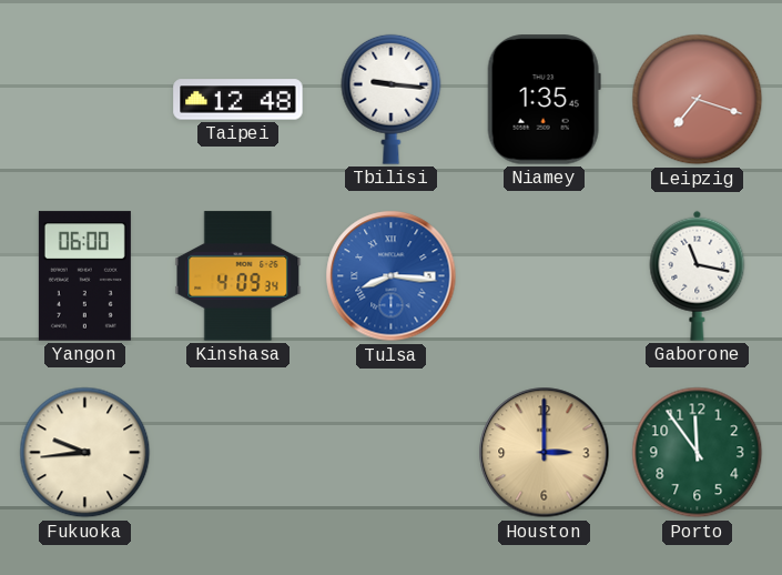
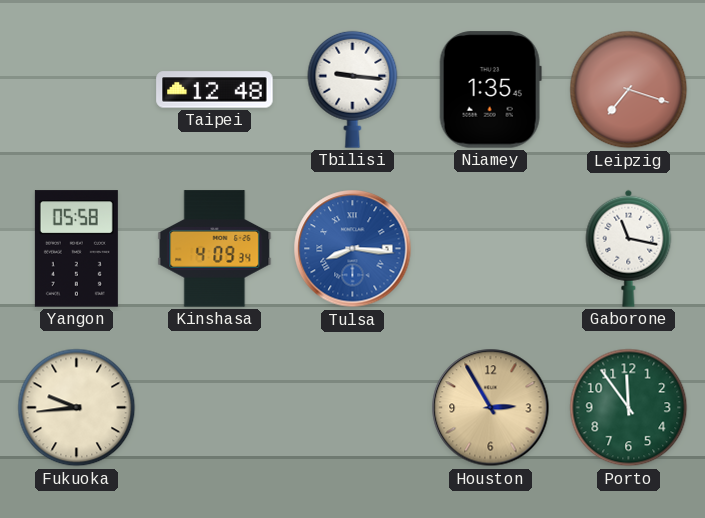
Yangon: 06:00 -> 05:58
Houston: 3:00 -> 2:55
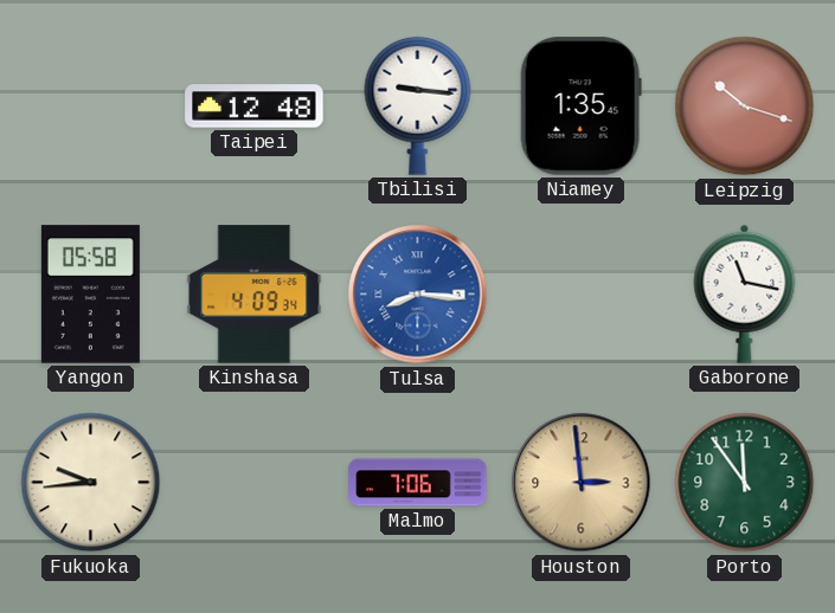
Leipzig: 7:18 -> 10:18
Malmo: none -> 7:06
Houston: 2:55 -> 2:59
